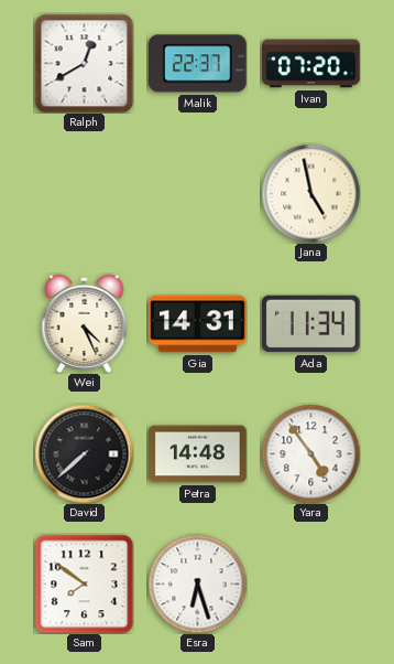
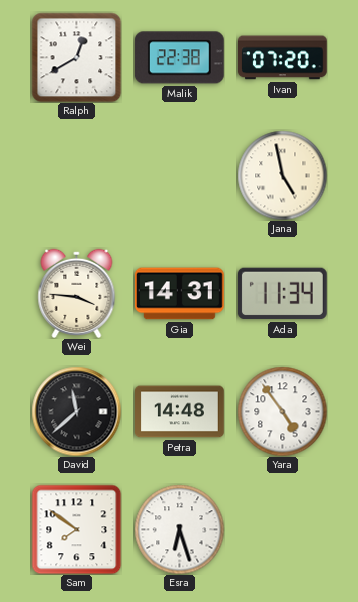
Malik: 22:37 -> 22:38
Wei: 4:26 -> 3:46
David: 7:38 -> 11:38
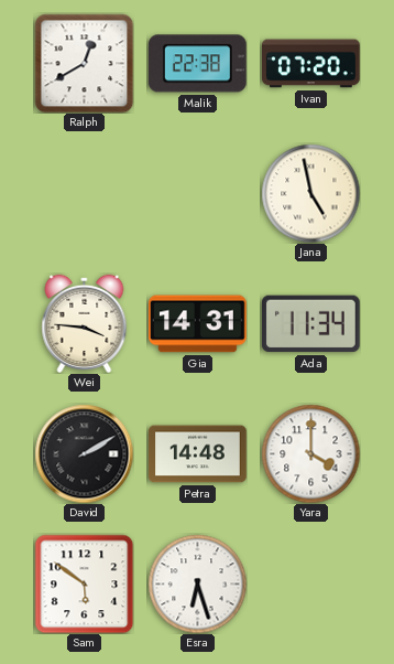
David: 11:38 -> 2:10
Yara: 4:54 -> 4:00
Sam: 7:51 -> 5:51
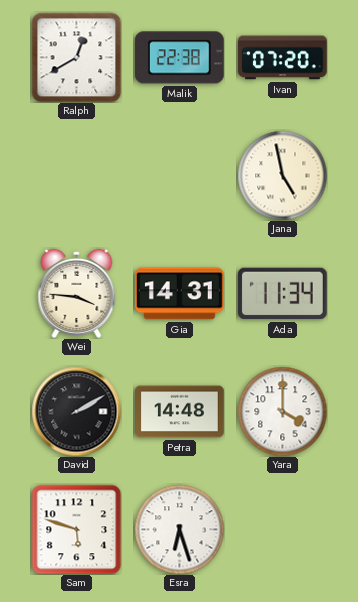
Sam: 5:51 -> 5:48
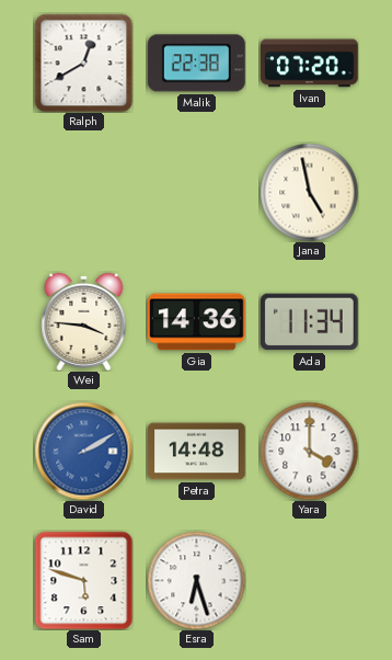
Gia: 14:31 -> 14:36
David dial: black -> blue
